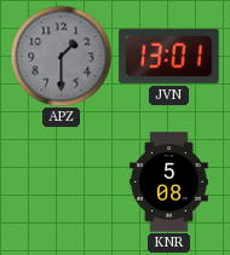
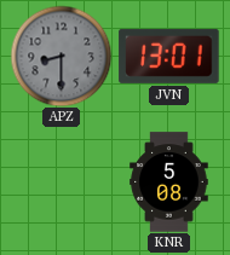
APZ: 1:30 -> 8:30
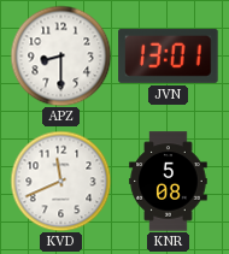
APZ dial: grey -> white
KVD: none -> 11:41
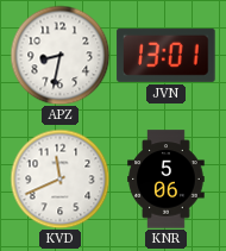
APZ: 8:30 -> 8:32
KNR: 5:08 -> 5:06
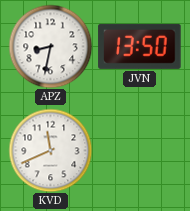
JVN: 13:01 -> 13:50
KNR: 5:06 -> none
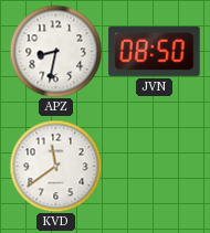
JVN: 13:50 -> 08:50
KVD: 11:41 -> 11:39
